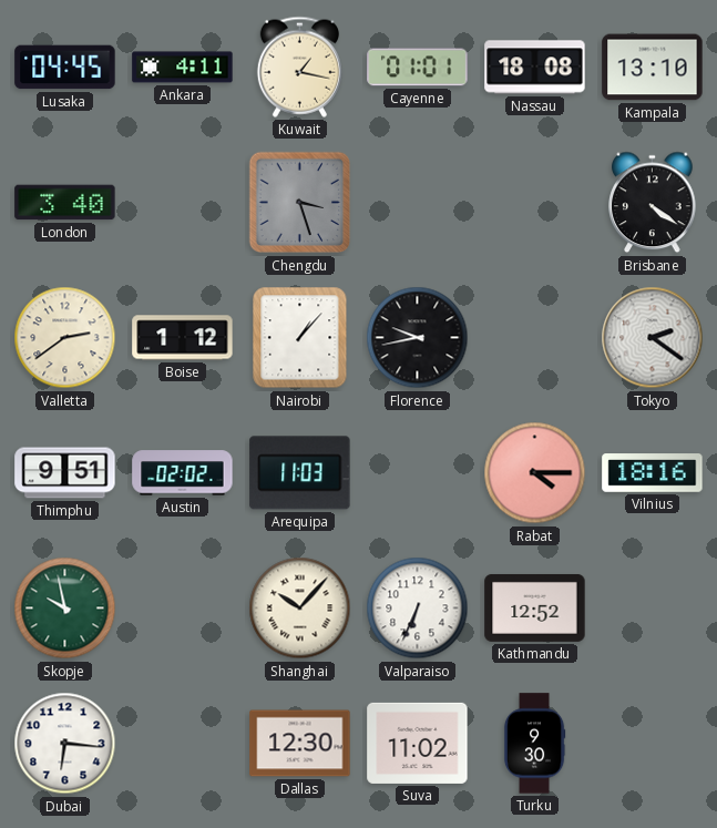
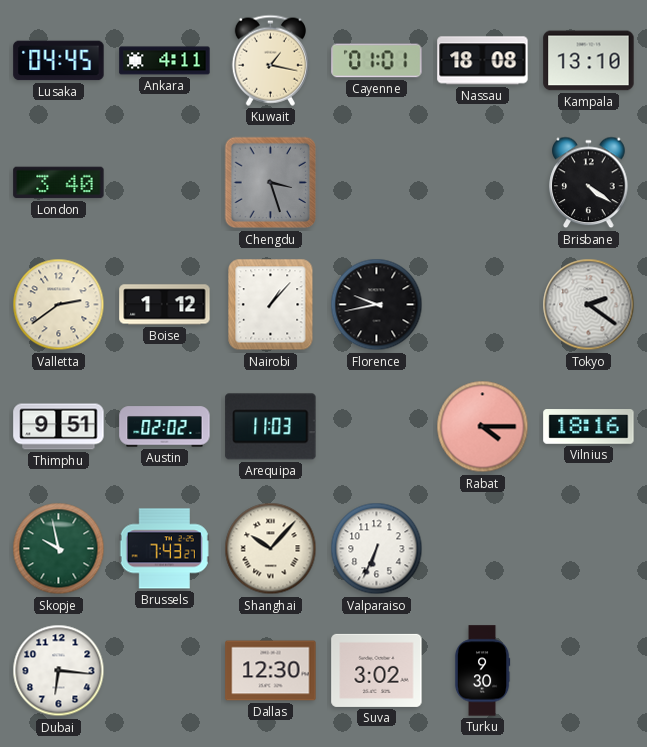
Brussels: none -> 7:43
Kathmandu: 12:52 -> none
Suva: 11:02 -> 3:02
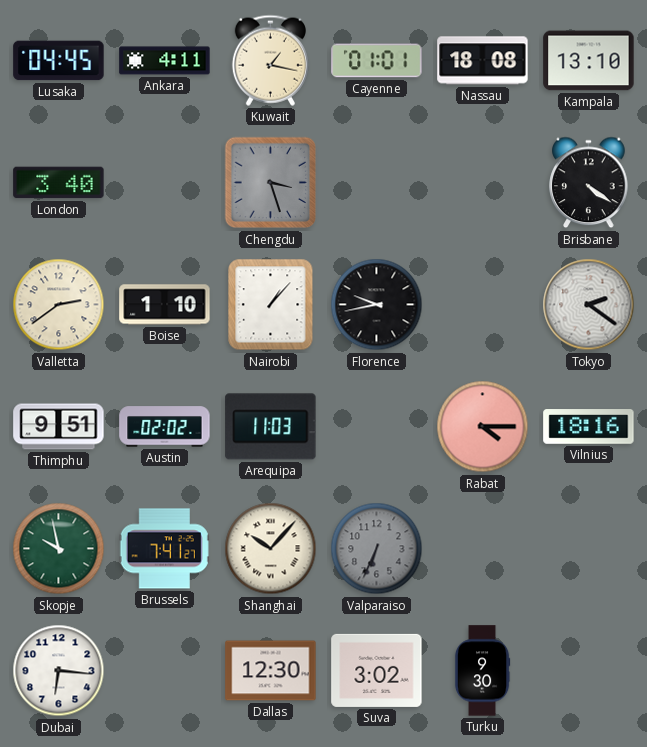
Boise: 1:12 -> 1:10
Brussels: 7:43 -> 7:41
Valparaiso dial: white -> grey
